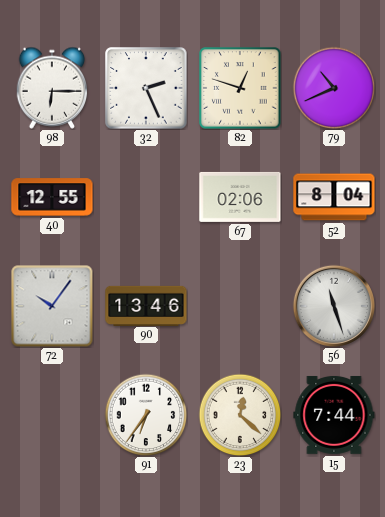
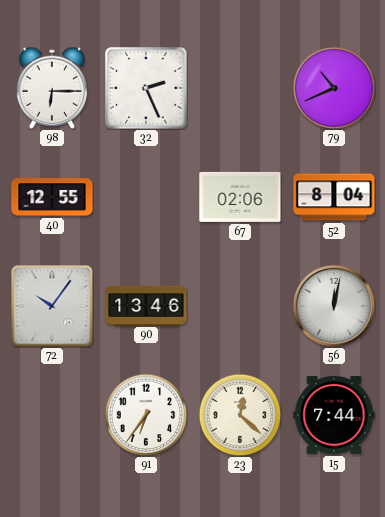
82: 12:48 -> none
56: 11:27 -> 12:02
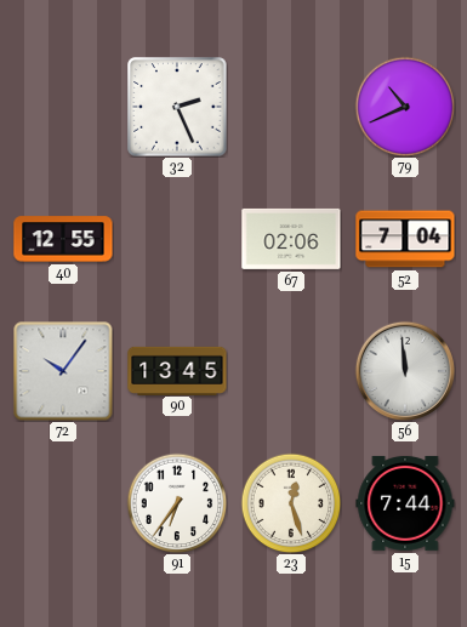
98: 6:15 -> none
52: 8:04 -> 7:04
90: 13:46 -> 13:45
56: 12:02 -> 11:59
23: 12:22 -> 12:27
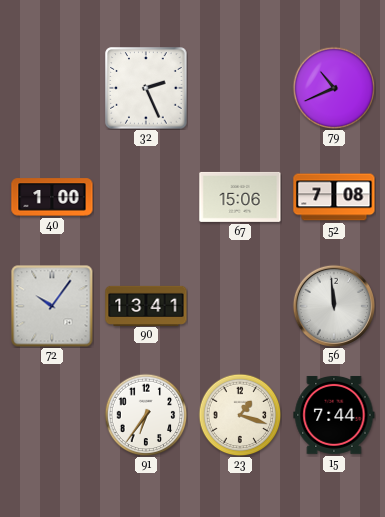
40: 12:55 -> 1:00
67: 02:06 -> 15:06
52: 7:04 -> 7:08
90: 13:45 -> 13:41
23: 12:27 -> 1:18
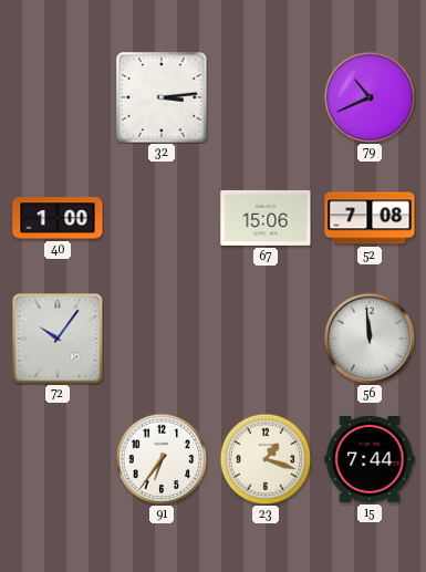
32: 2:26 -> 3:14
90: 13:41 -> none
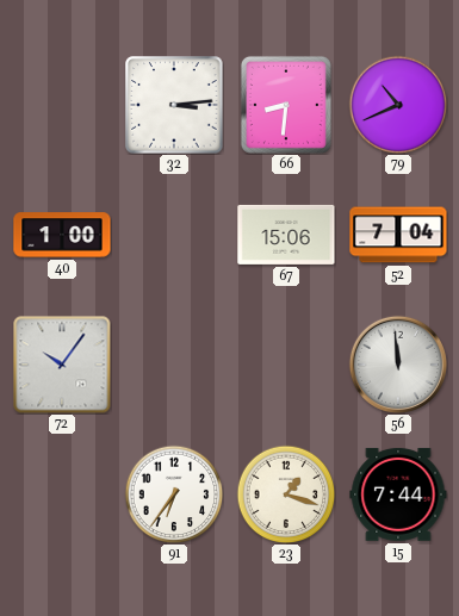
66: none -> 8:31
52: 7:08 -> 7:04
